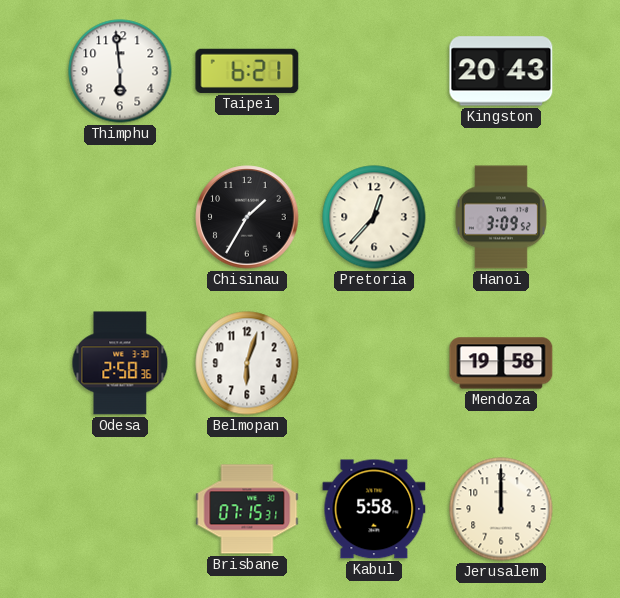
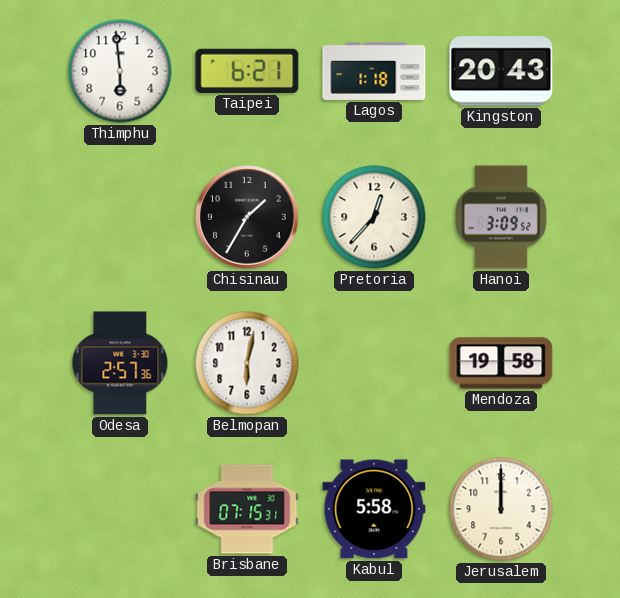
Lagos: none -> 1:18
Odesa: 2:58 -> 2:57
Belmopan: 6:03 -> 6:02
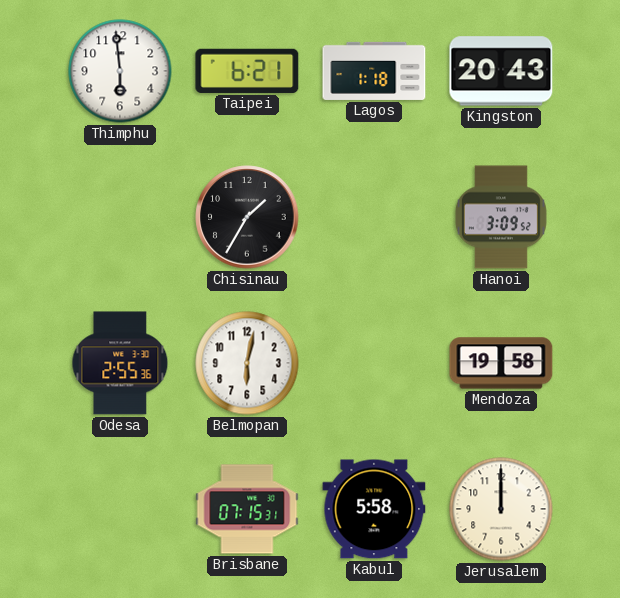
Pretoria: 12:37 -> none
Odesa: 2:57 -> 2:55
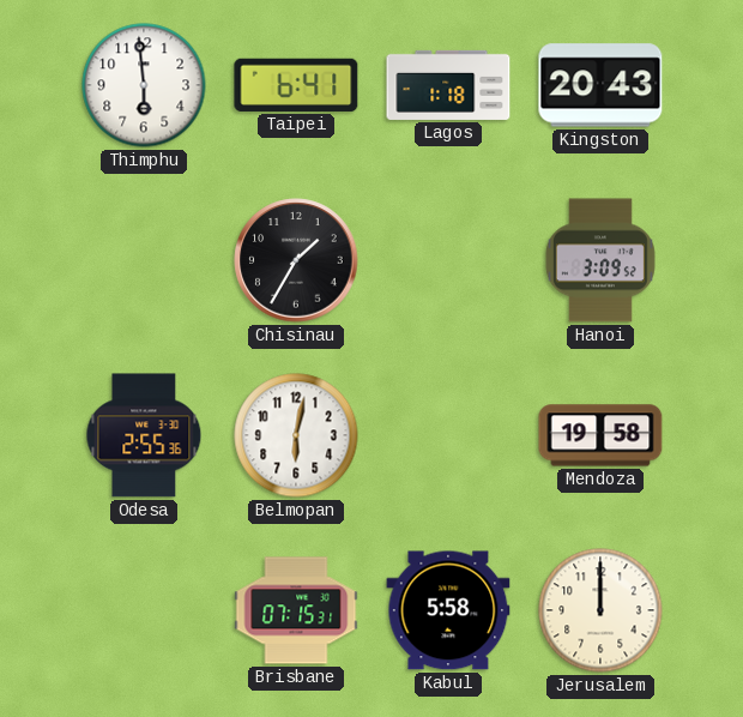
Taipei: 6:21 -> 6:41
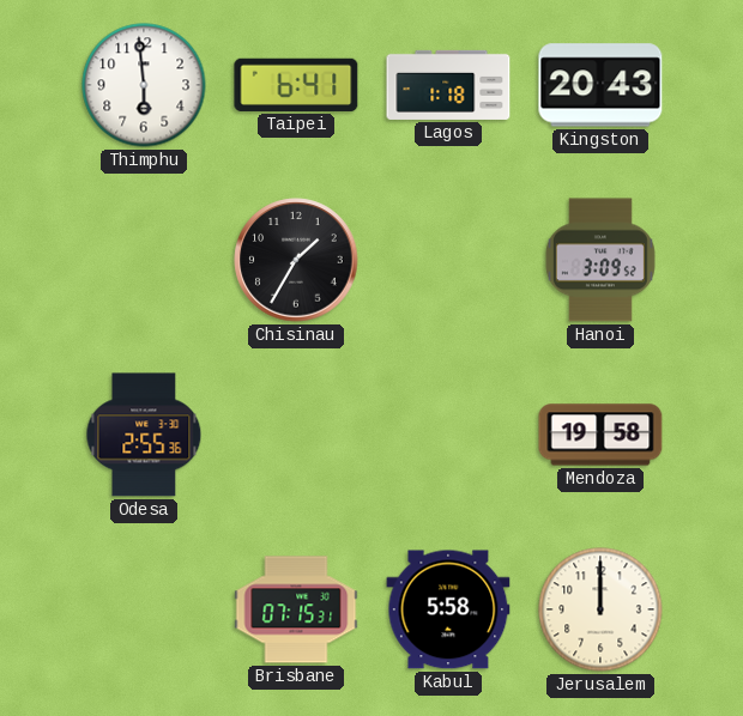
Belmopan: 6:02 -> none
